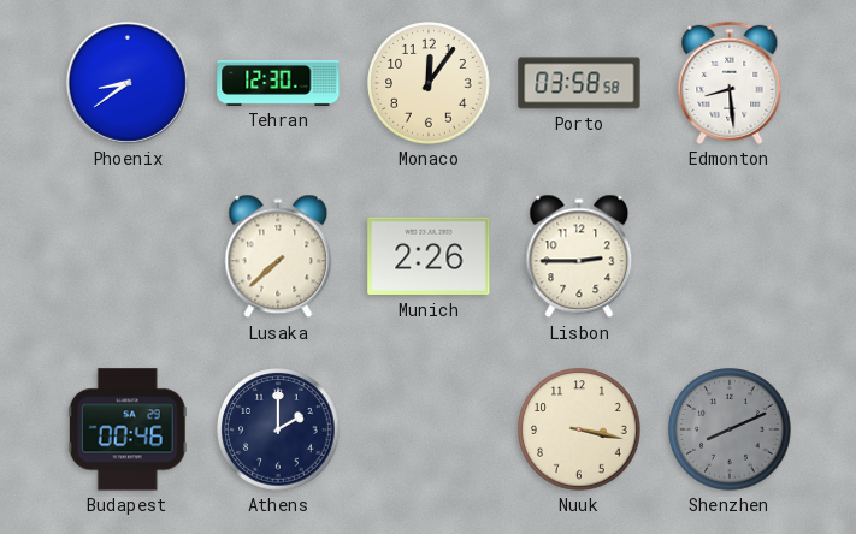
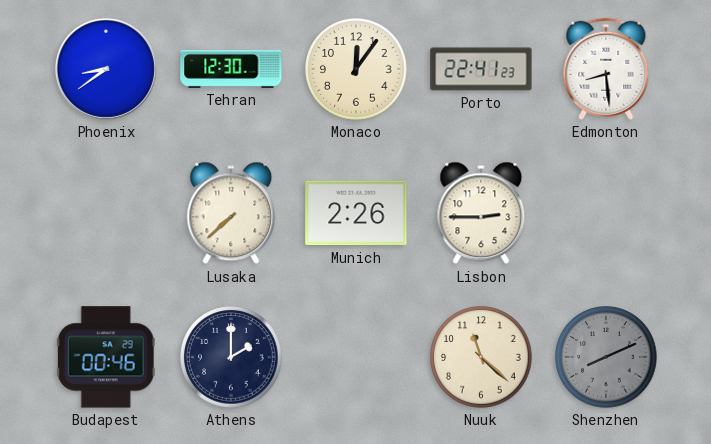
Porto: 03:58 -> 22:41
Nuuk: 3:17 -> 11:22
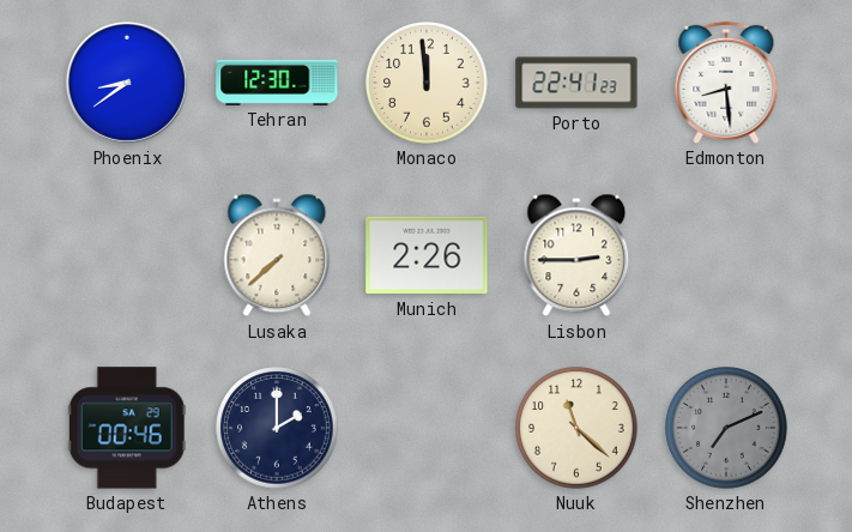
Monaco: 12:06 -> 11:59
Shenzhen: 8:11 -> 7:11
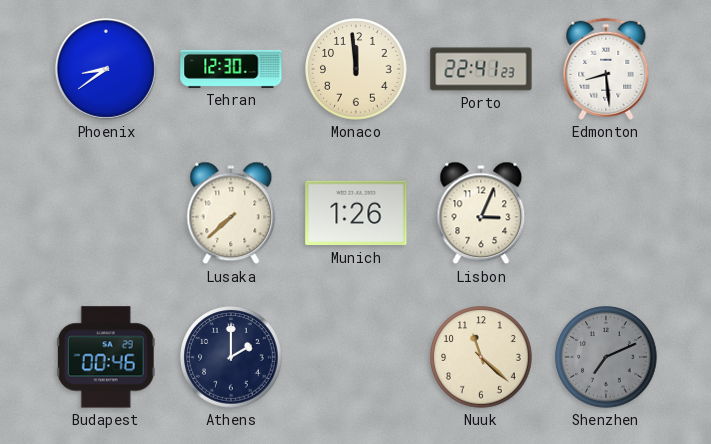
Munich: 2:26 -> 1:26
Lisbon: 2:45 -> 3:04
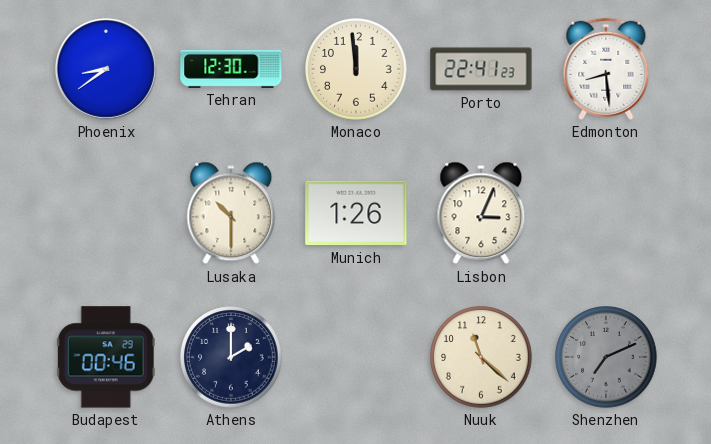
Lusaka: 7:38 -> 10:30
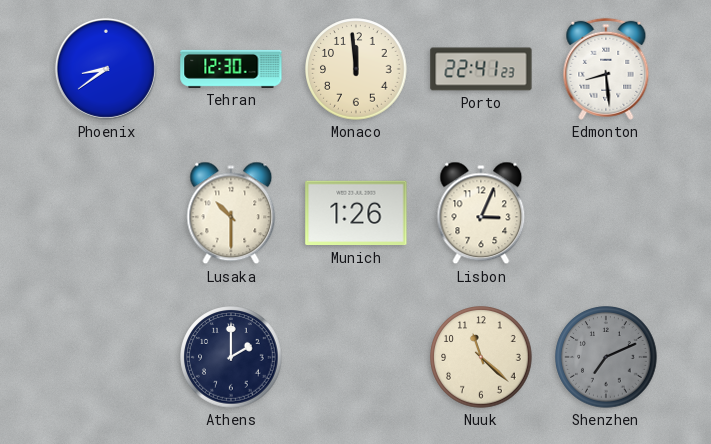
Budapest: 00:46 -> none
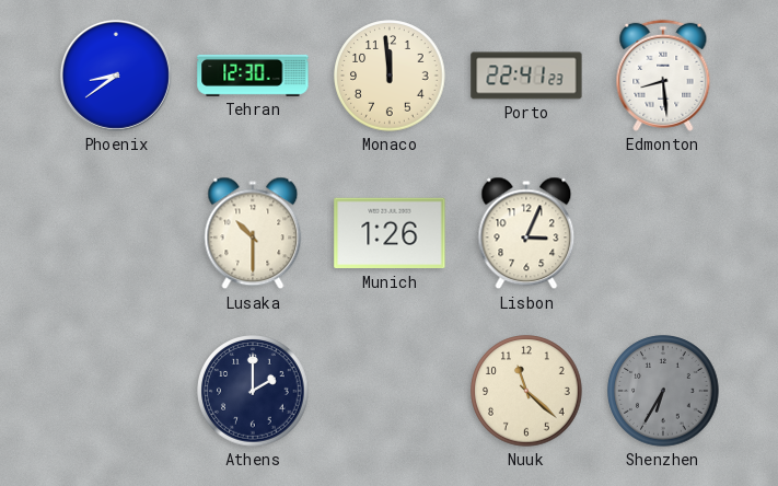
Shenzhen: 7:11 -> 6:35
